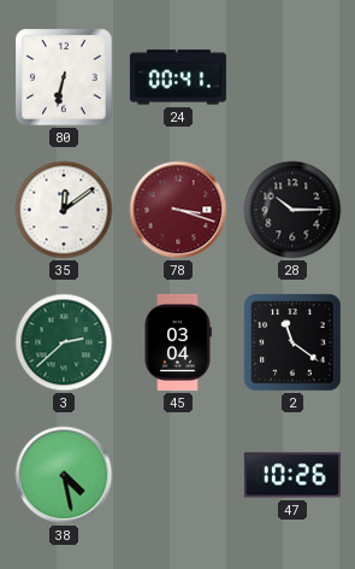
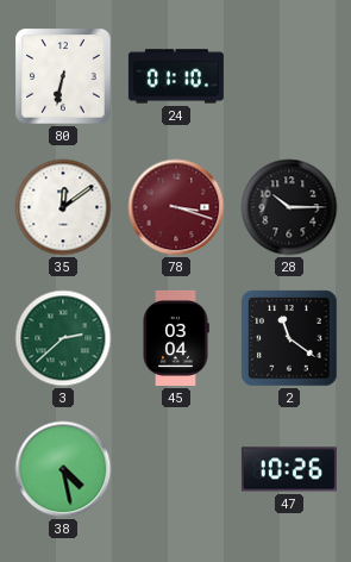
24: 00:41 -> 01:10
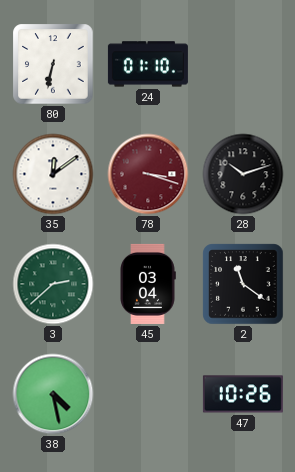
28: 10:15 -> 10:12
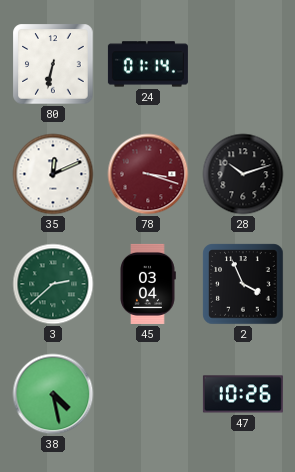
24: 01:10 -> 01:14
35: 12:09 -> 12:11
2: 11:21 -> 3:56
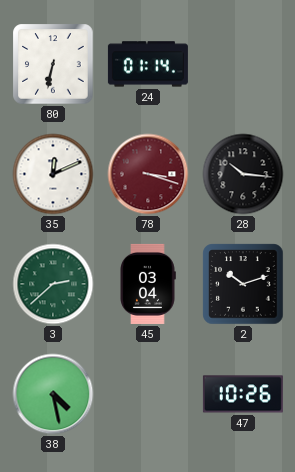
28: 10:12 -> 10:16
2: 3:56 -> 10:12
